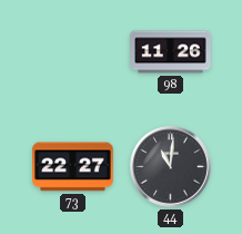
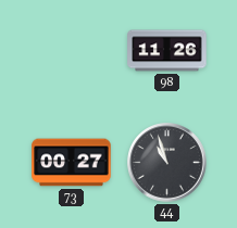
73: 22:27 -> 00:27
44: 11:01 -> 10:57
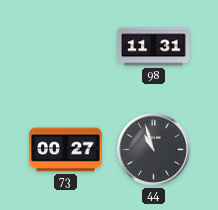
98: 11:26 -> 11:31
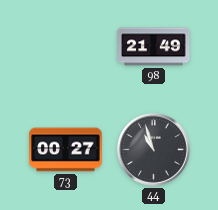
98: 11:31 -> 21:49
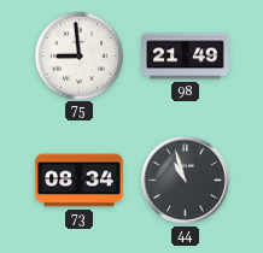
75: none -> 8:59
73: 00:27 -> 08:34
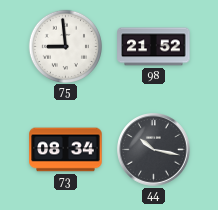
98: 21:49 -> 21:52
44: 10:57 -> 10:17
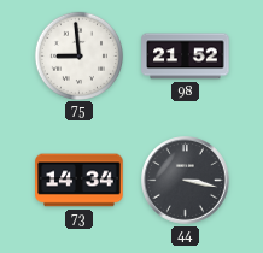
73: 08:34 -> 14:34
44: 10:17 -> 3:17
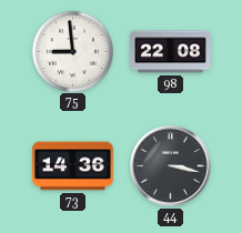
98: 21:52 -> 22:08
73: 14:34 -> 14:36
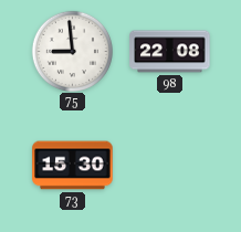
73: 14:36 -> 15:30
44: 3:17 -> none
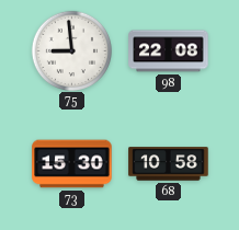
68: none -> 10:58
